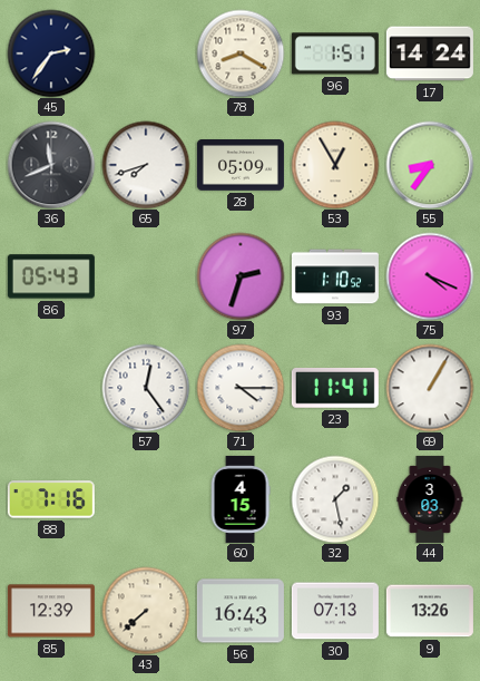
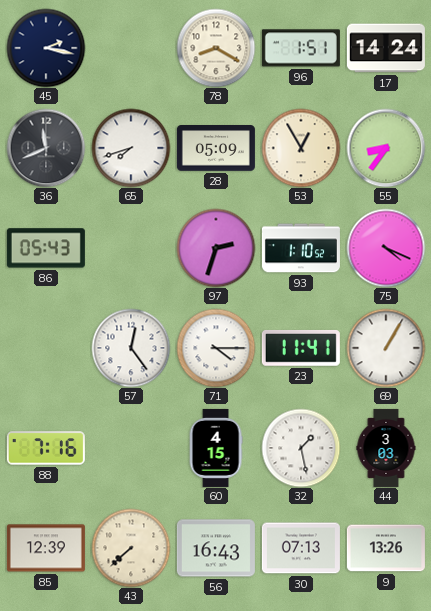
45: 2:36 -> 2:17
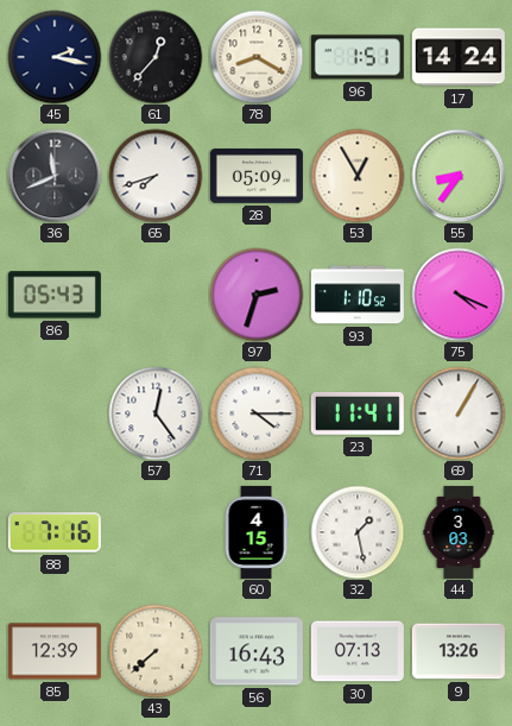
61: none -> 12:37
